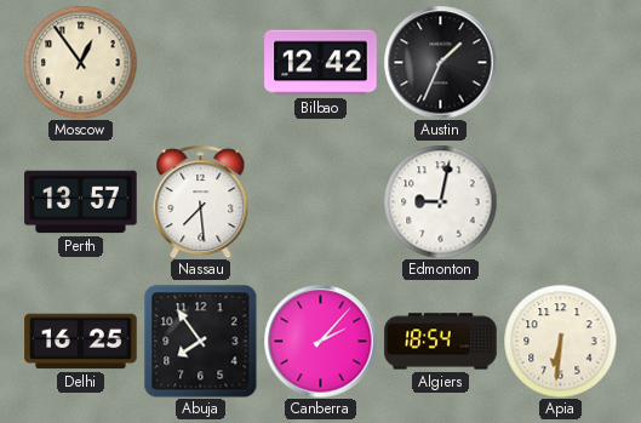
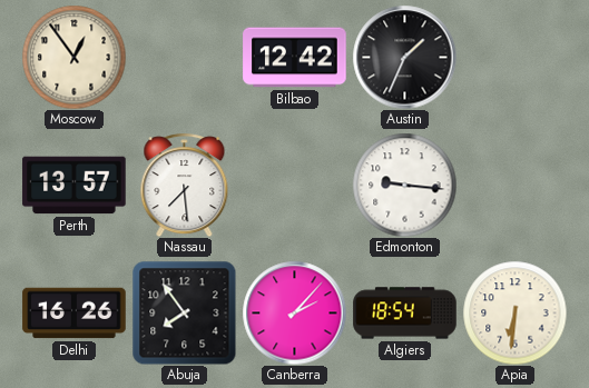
Edmonton: 9:02 -> 9:16
Delhi: 16:25 -> 16:26
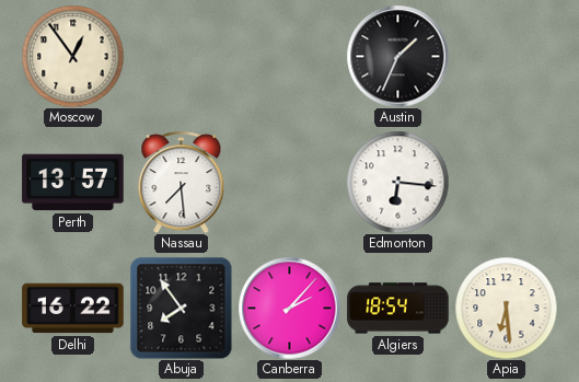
Bilbao: 12:42 -> none
Edmonton: 9:16 -> 6:16
Delhi: 16:26 -> 16:22
Apia: 6:31 -> 6:29
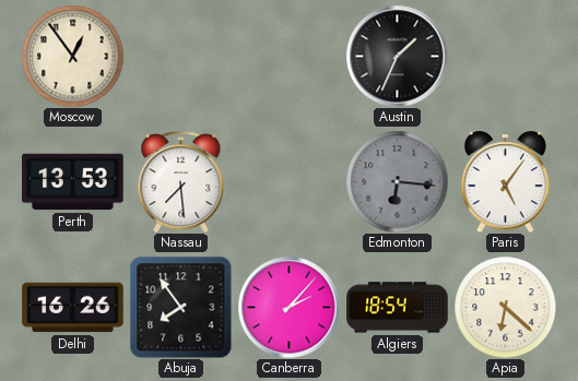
Perth: 13:57 -> 13:53
Edmonton dial: white -> grey
Paris: none -> 5:06
Delhi: 16:22 -> 16:26
Apia: 6:29 -> 6:22
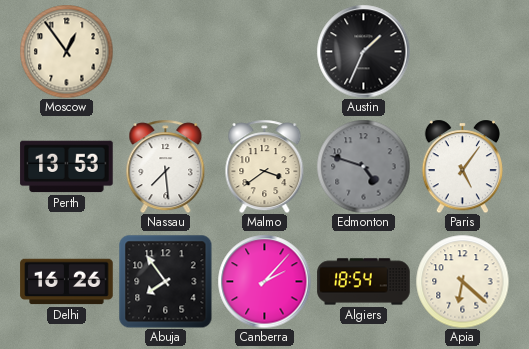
Malmo: none -> 3:39
Edmonton: 6:16 -> 4:48
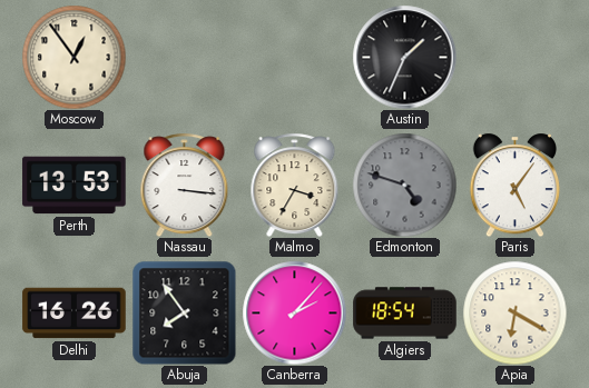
Nassau: 7:29 -> 3:16
Malmo: 3:39 -> 3:35
Apia: 6:22 -> 6:20
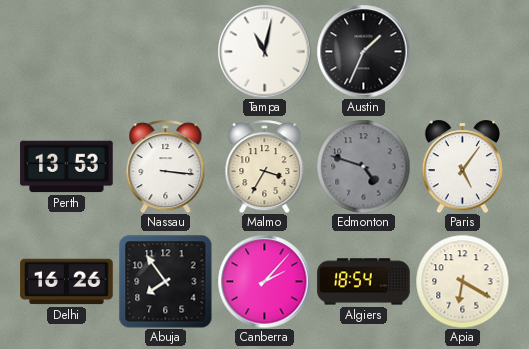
Moscow: 12:54 -> none
Tampa: none -> 11:02
